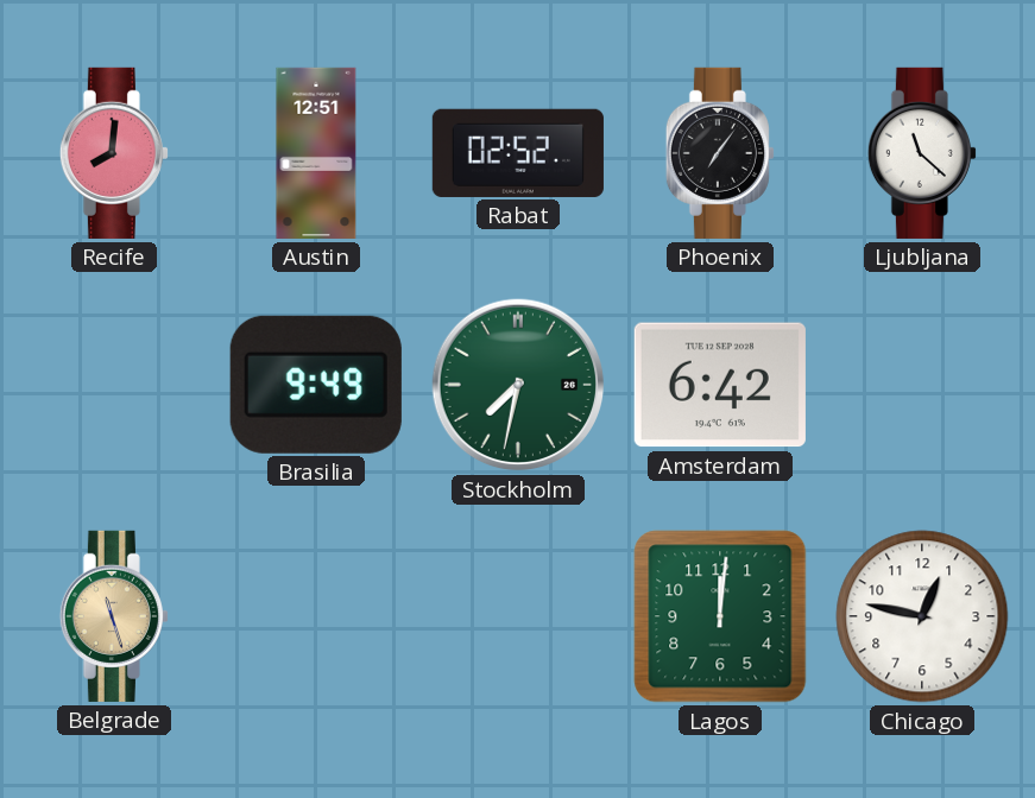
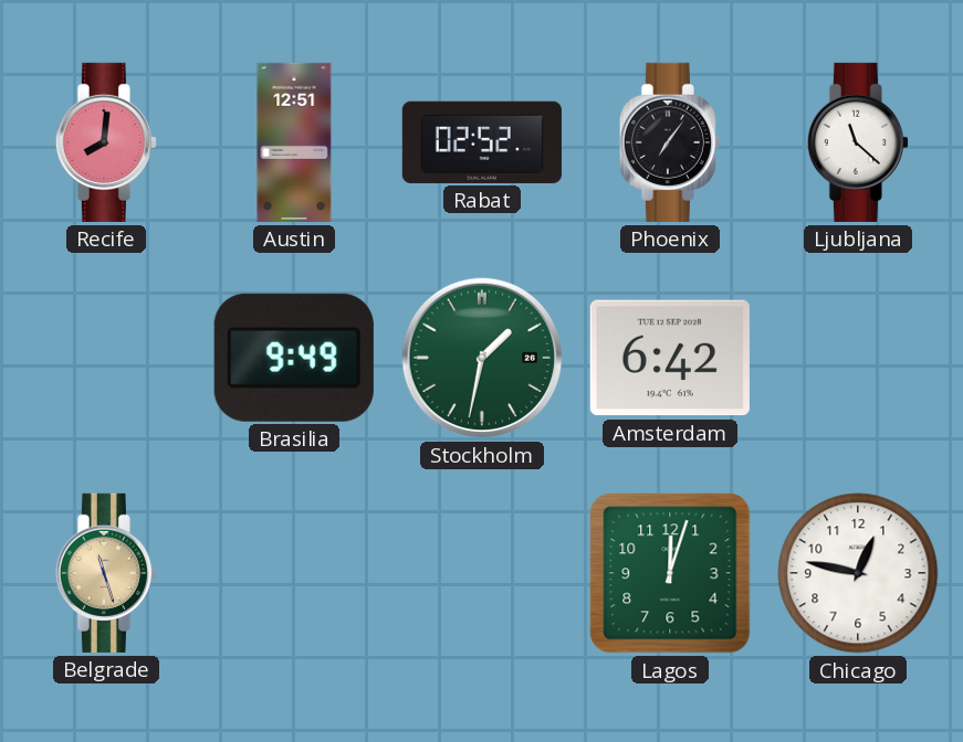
Stockholm: 7:32 -> 1:32
Lagos: 12:01 -> 12:03
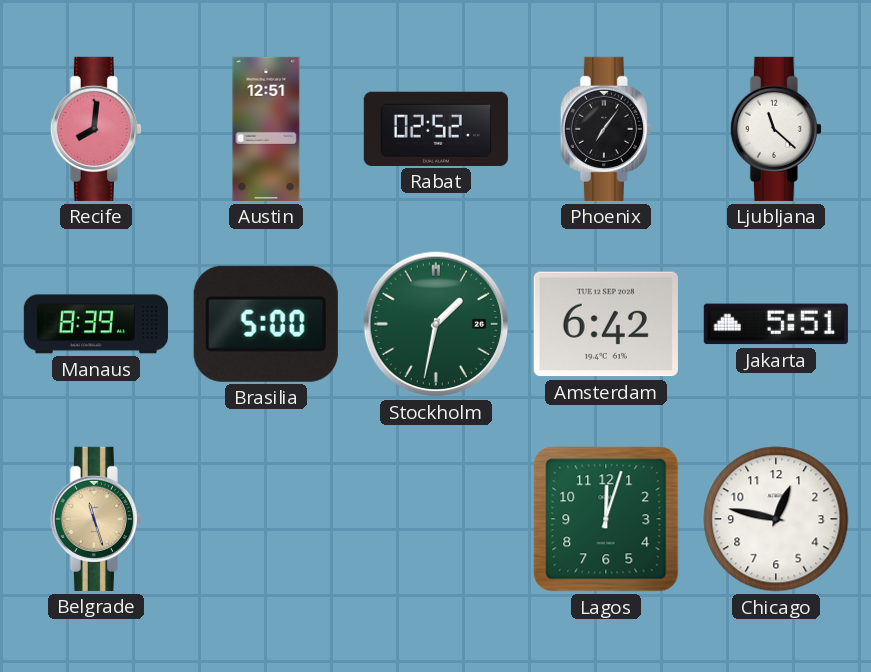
Manaus: none -> 8:39
Brasilia: 9:49 -> 5:00
Jakarta: none -> 5:51
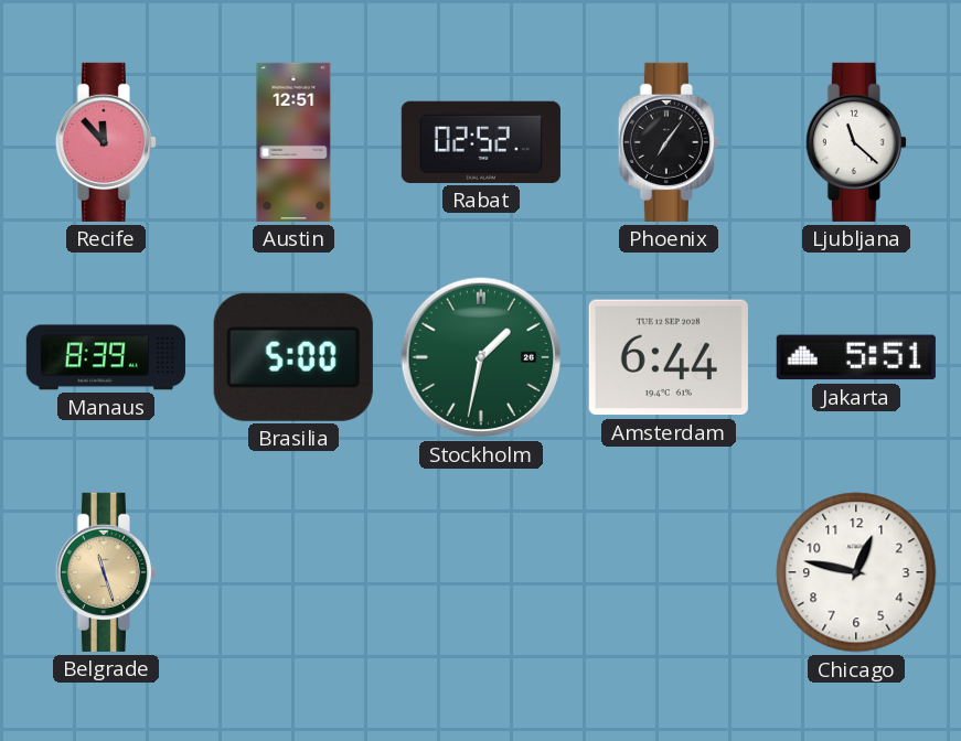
Recife: 8:01 -> 11:53
Amsterdam: 6:42 -> 6:44
Lagos: 12:03 -> none
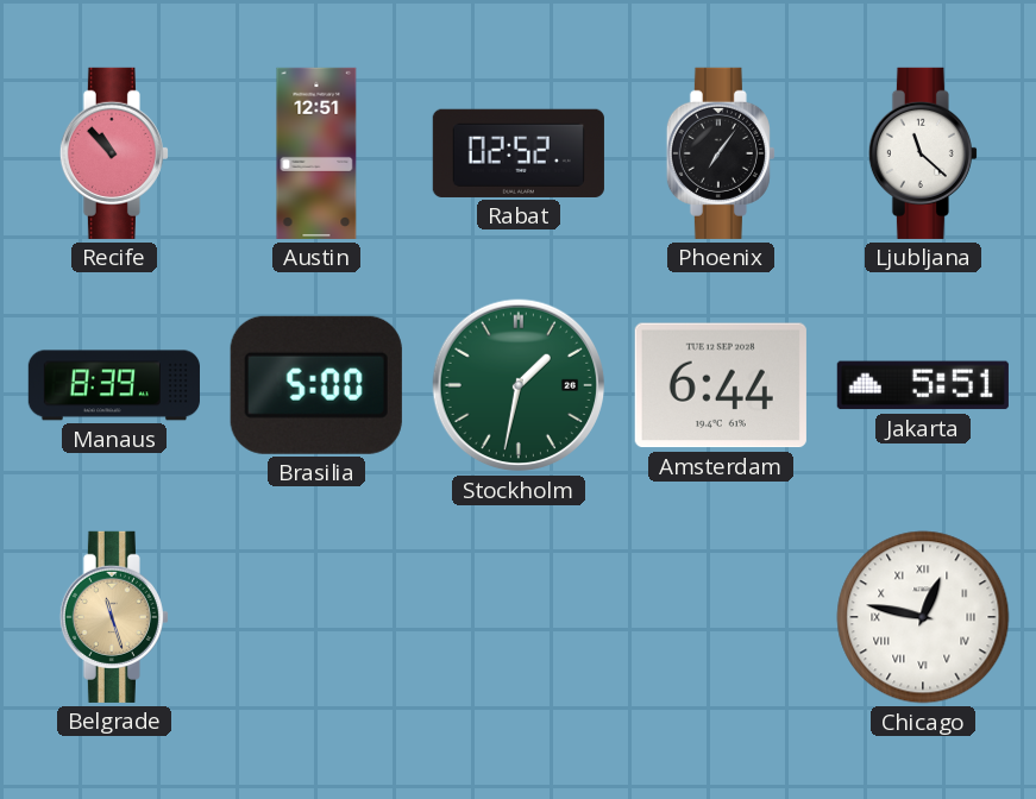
Recife: 11:53 -> 10:53
Chicago numerals: Arabic -> Roman
